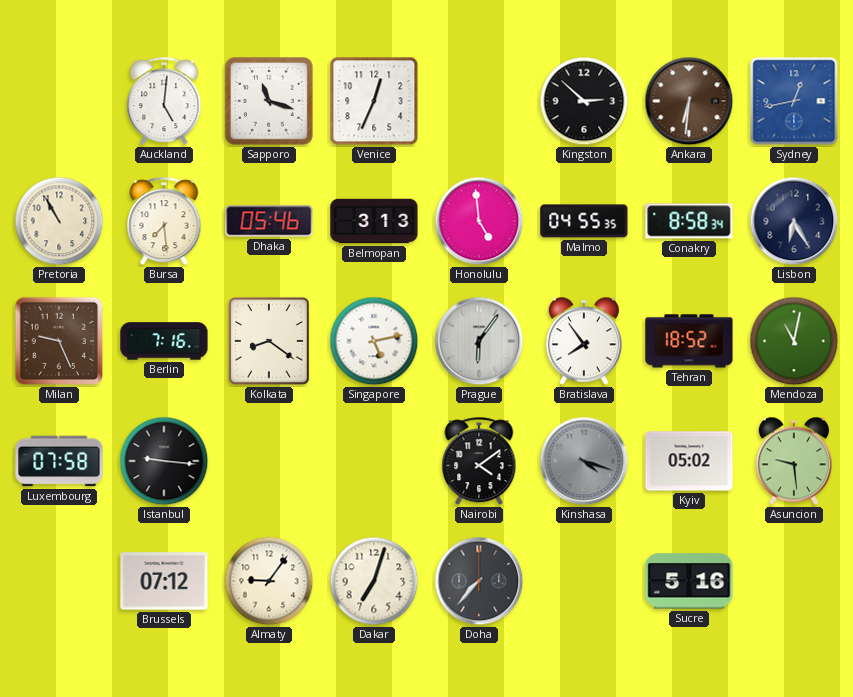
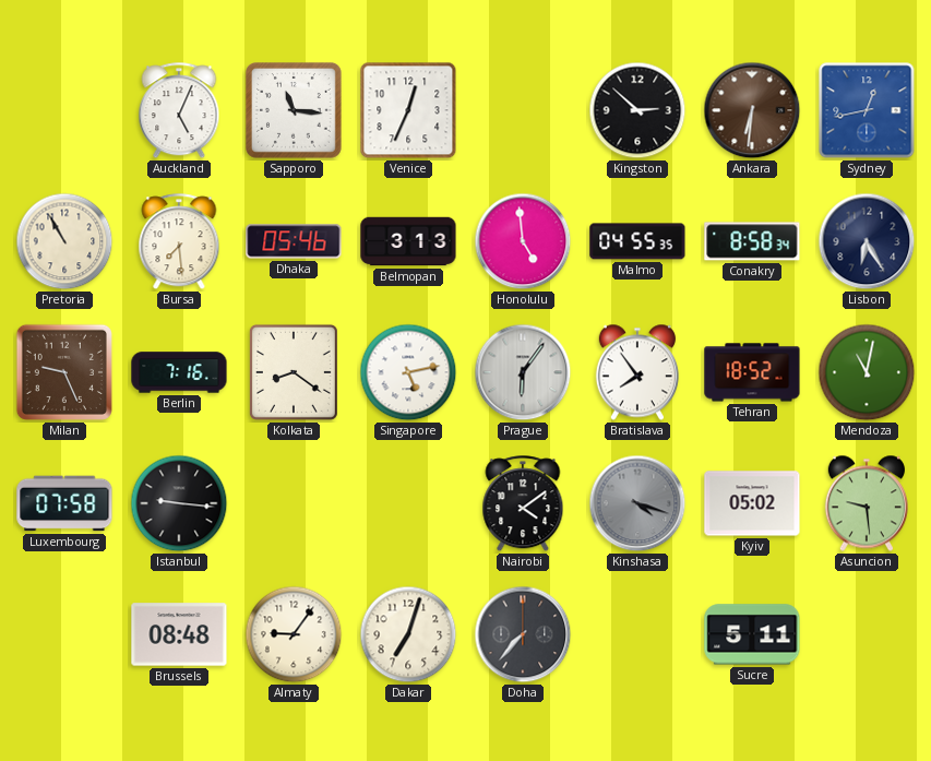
Auckland: 5:01 -> 5:04
Sapporo: 11:18 -> 11:16
Brussels: 07:12 -> 08:48
Sucre: 5:16 -> 5:11
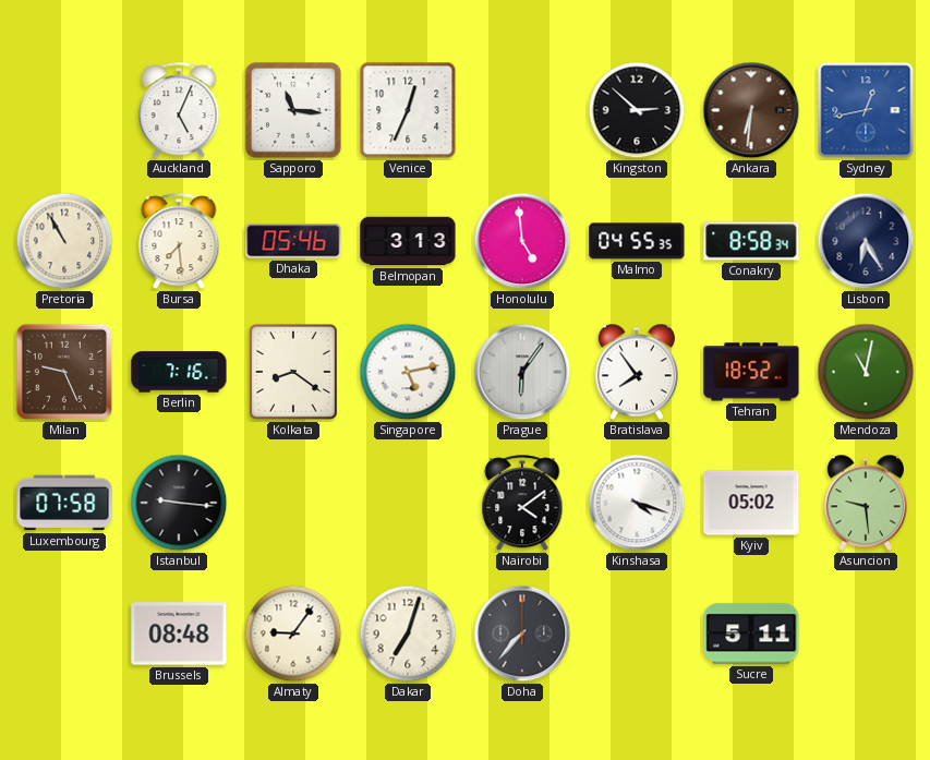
Kinshasa dial: grey -> white
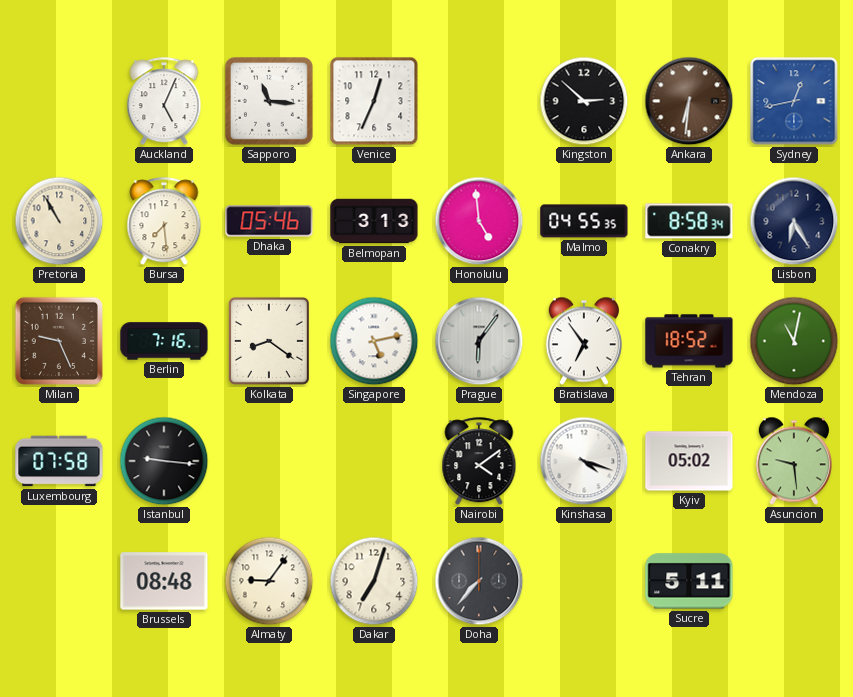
Bratislava: 7:54 -> 6:54
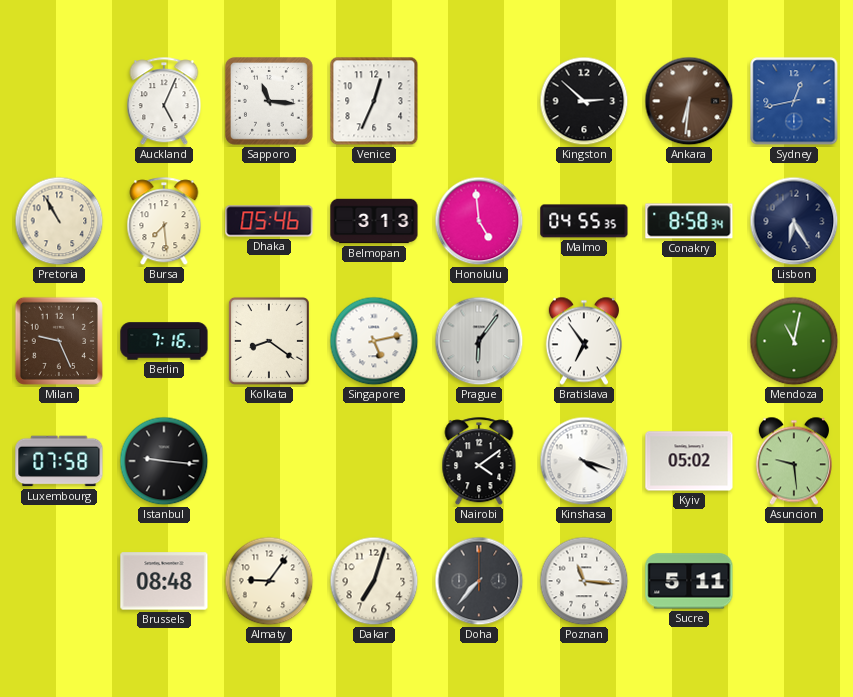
Tehran: 18:52 -> none
Poznan: none -> 11:16
